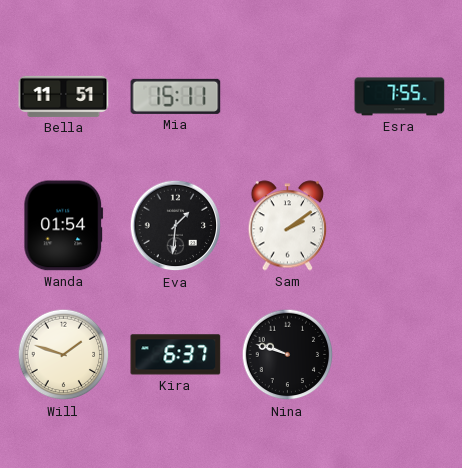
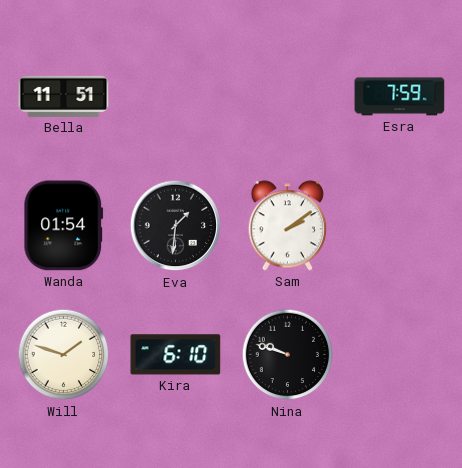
Mia: 15:11 -> none
Esra: 7:55 -> 7:59
Kira: 6:37 -> 6:10
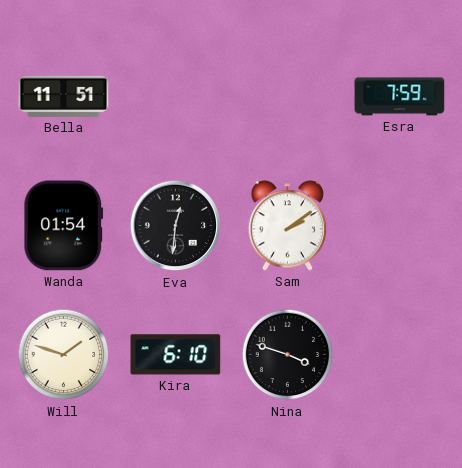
Eva: 1:31 -> 12:31
Nina: 9:48 -> 3:48
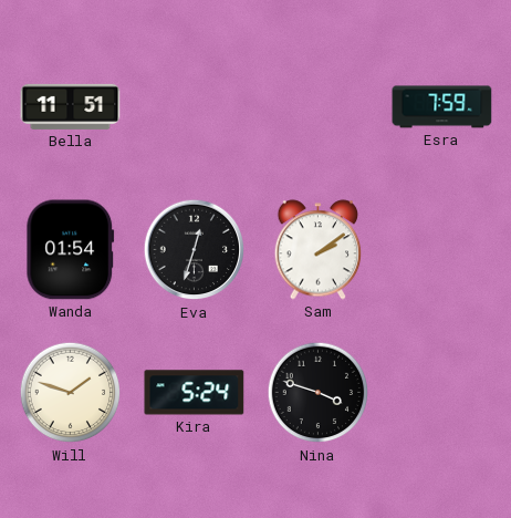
Eva: 12:31 -> 12:33
Kira: 6:10 -> 5:24
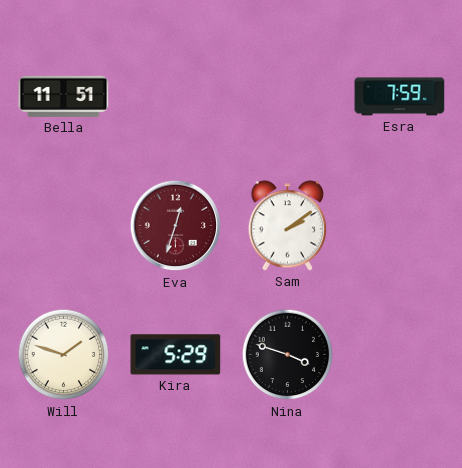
Wanda: 01:54 -> none
Eva dial: black -> burgundy
Kira: 5:24 -> 5:29
